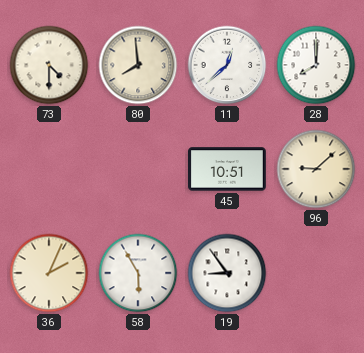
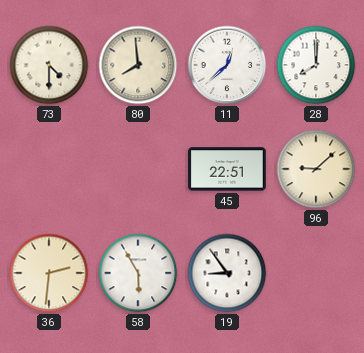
45: 10:51 -> 22:51
36: 2:04 -> 2:31
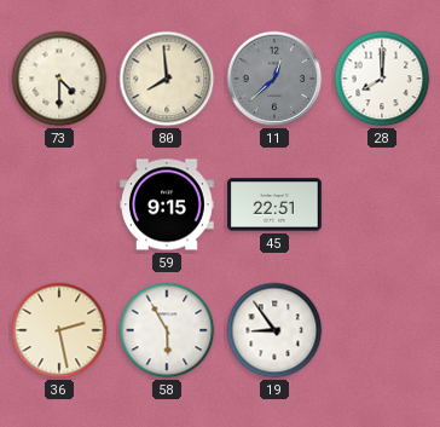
11 dial: white -> grey
59: none -> 9:15
96: 9:08 -> none
36: 2:31 -> 2:28
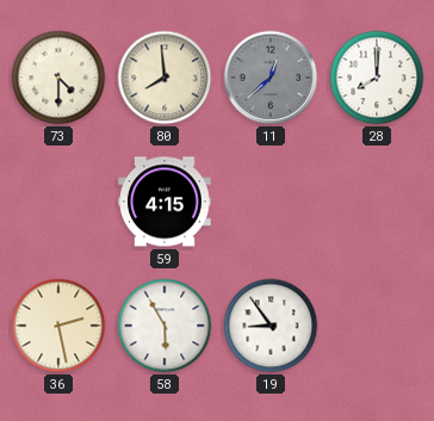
59: 9:15 -> 4:15
45: 22:51 -> none
